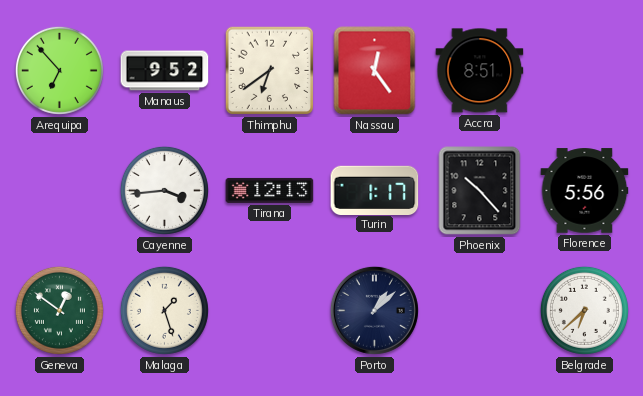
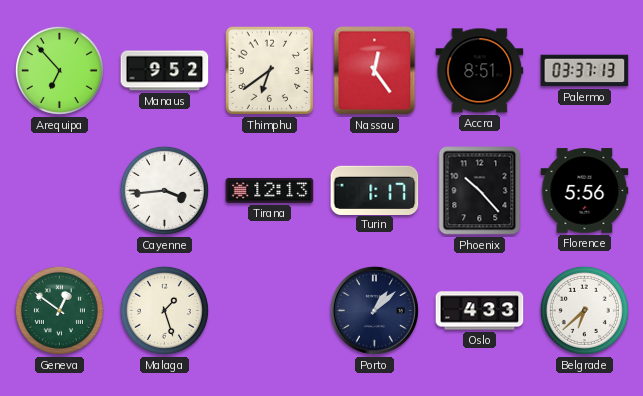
Palermo: none -> 03:37
Oslo: none -> 4:33
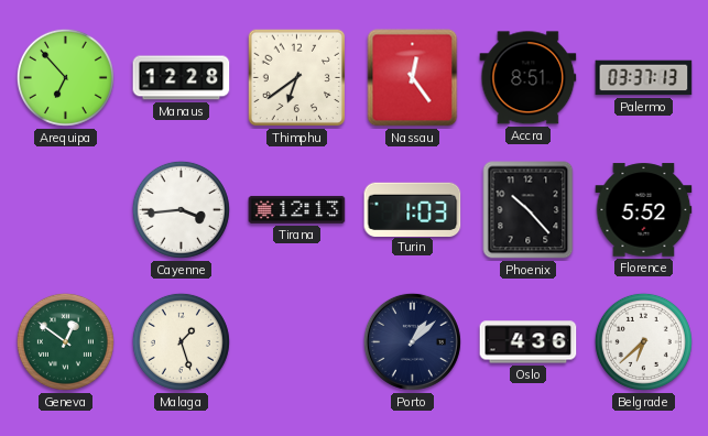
Manaus: 9:52 -> 12:28
Turin: 1:17 -> 1:03
Florence: 5:56 -> 5:52
Oslo: 4:33 -> 4:36
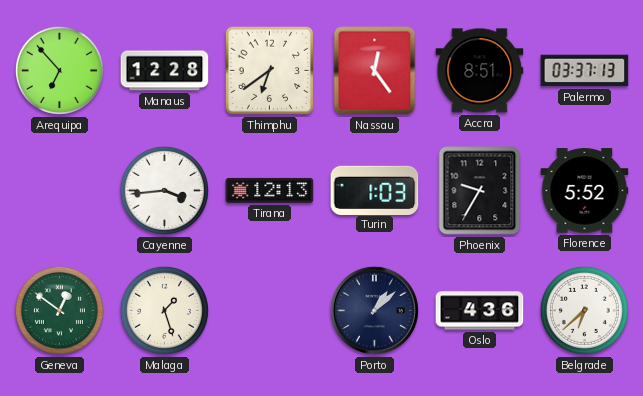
Phoenix: 10:23 -> 9:35
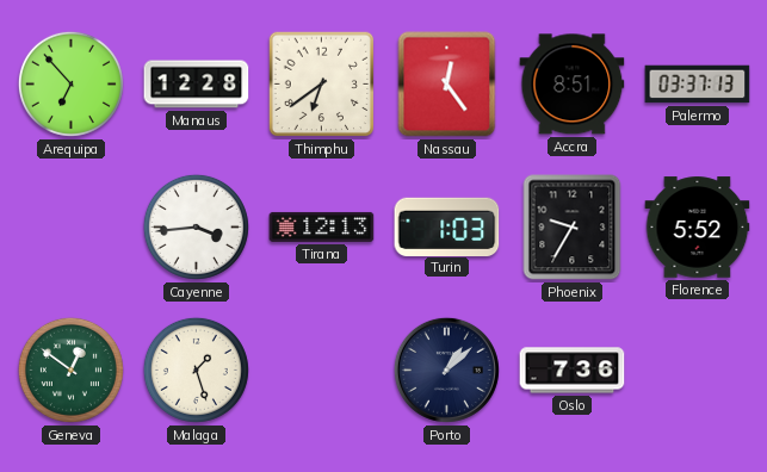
Oslo: 4:36 -> 7:36
Belgrade: 6:38 -> none
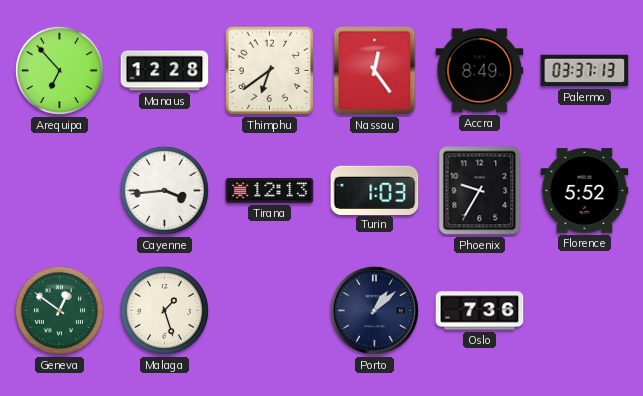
Accra: 8:51 -> 8:49
